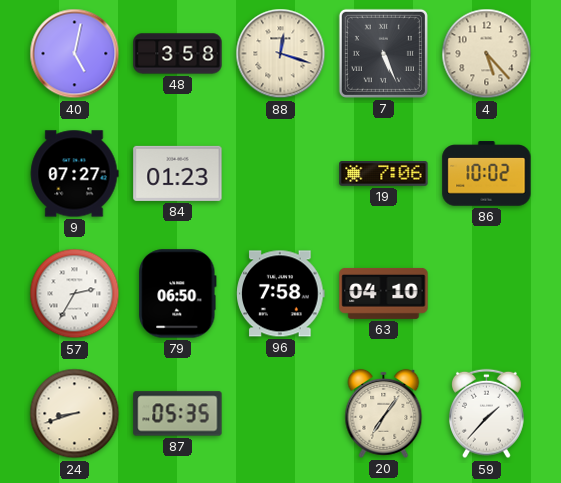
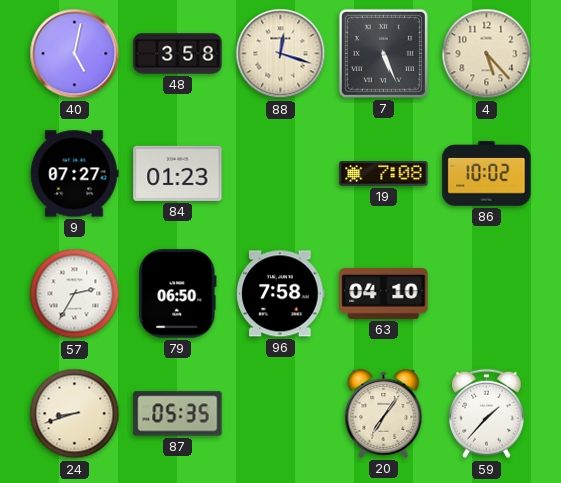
19: 7:06 -> 7:08
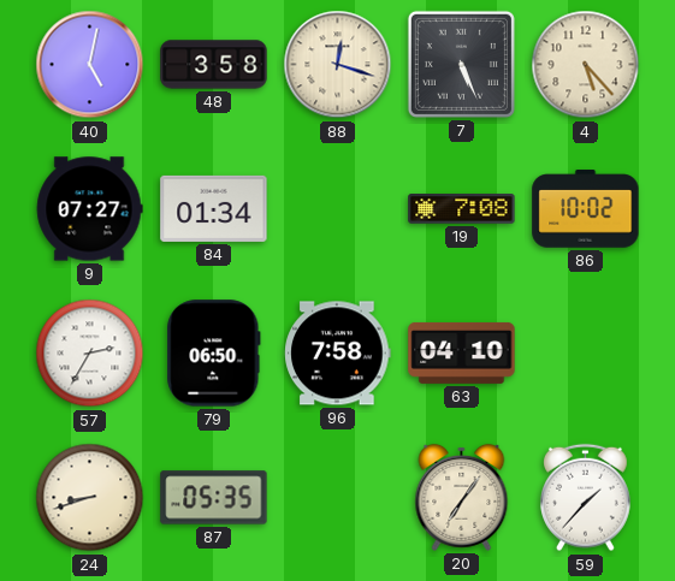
84: 01:23 -> 01:34
